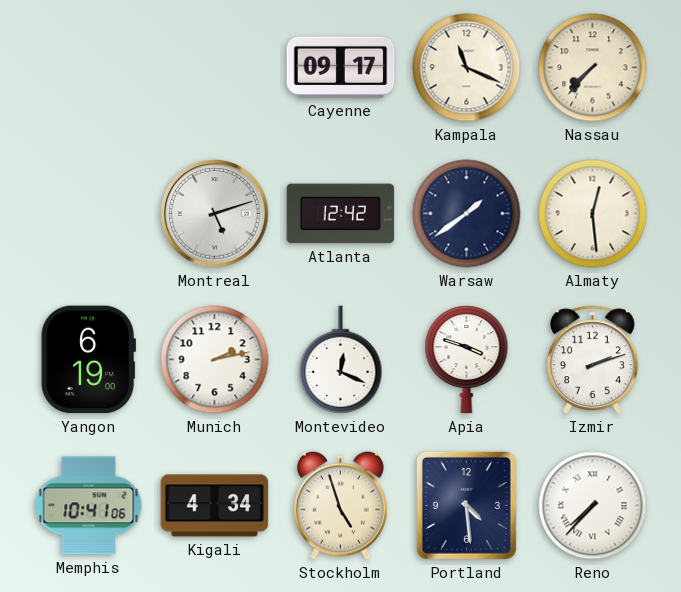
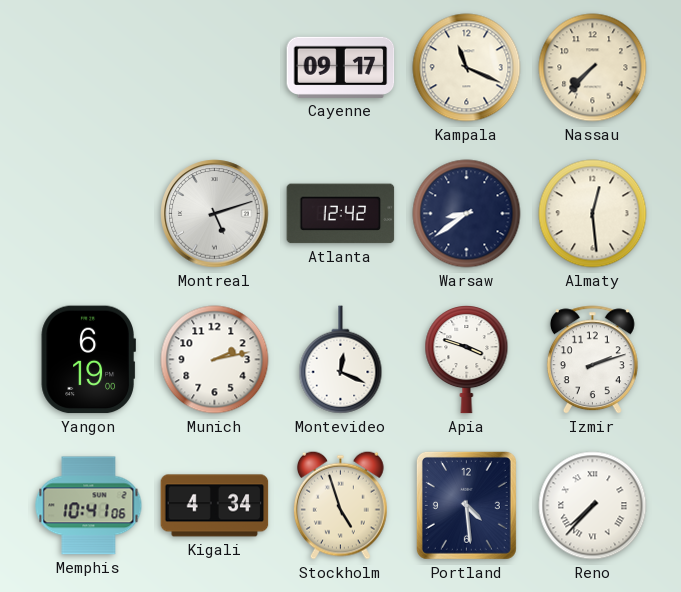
Warsaw: 1:39 -> 8:39
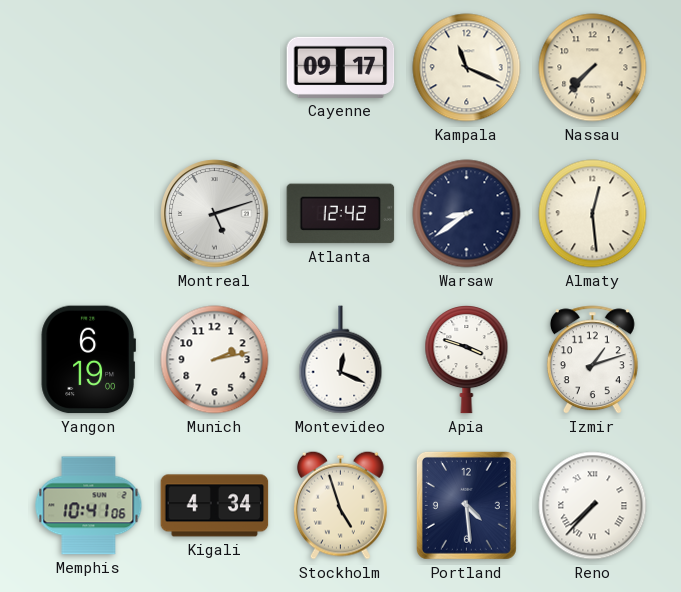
Izmir: 2:12 -> 1:12
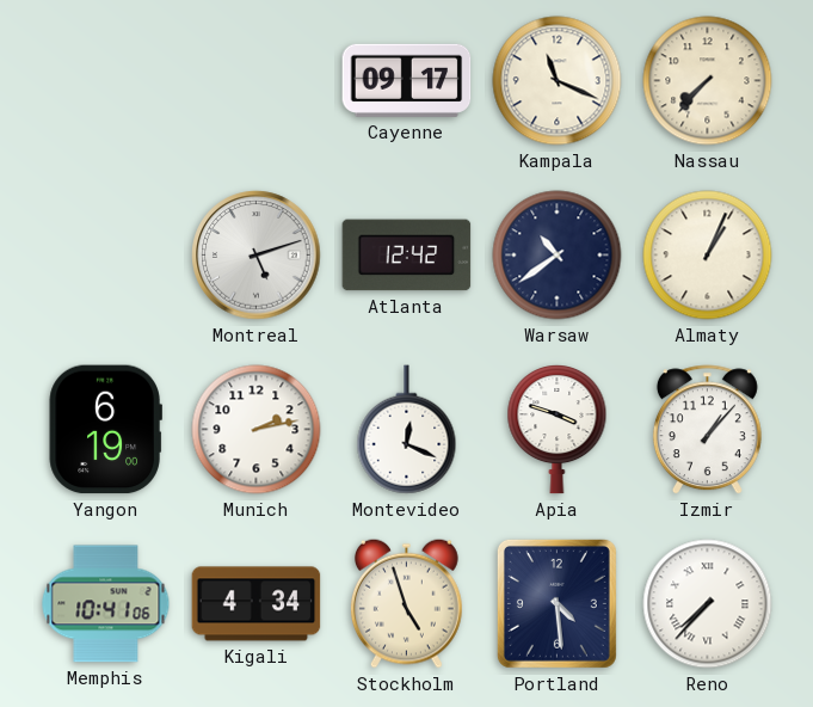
Warsaw: 8:39 -> 10:39
Almaty: 12:29 -> 1:04
Izmir: 1:12 -> 1:07
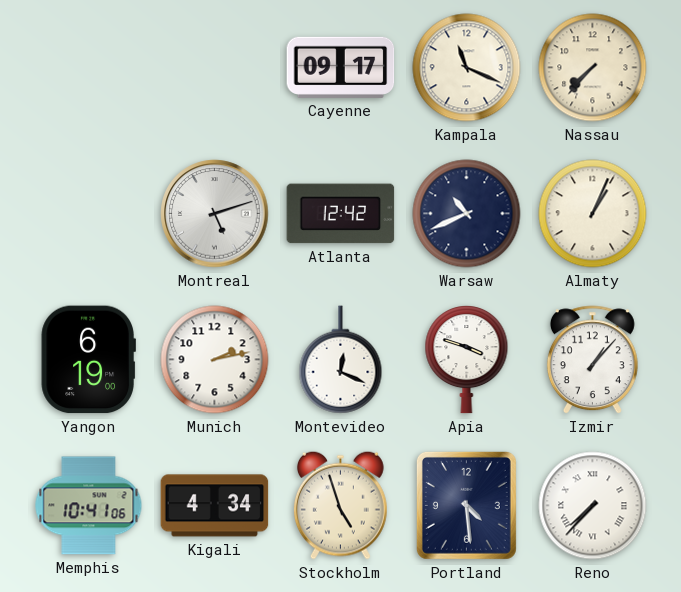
Warsaw: 10:39 -> 10:41
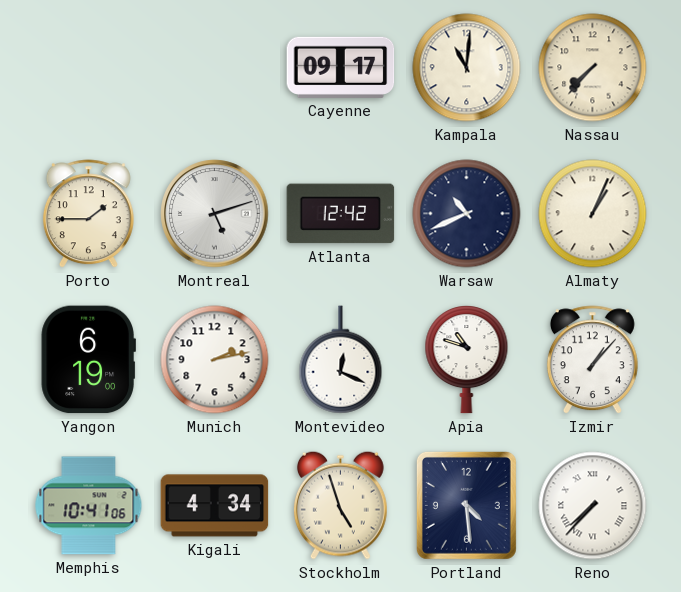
Kampala: 11:19 -> 11:01
Porto: none -> 1:45
Apia: 3:48 -> 10:48
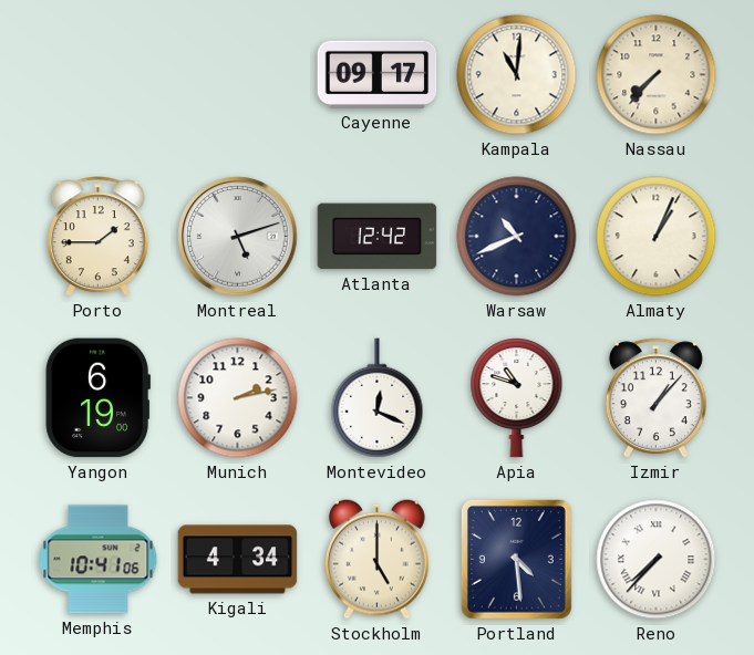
Stockholm: 4:57 -> 5:00
